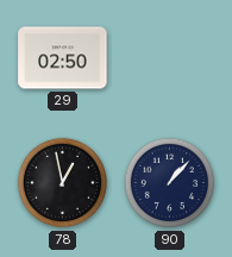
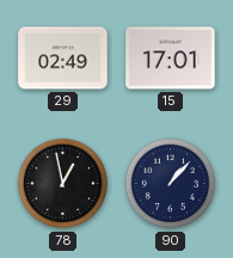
29: 02:50 -> 02:49
15: none -> 17:01
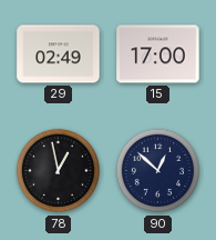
15: 17:01 -> 17:00
90: 1:07 -> 12:52
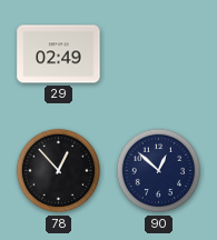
15: 17:00 -> none
78: 12:58 -> 12:53
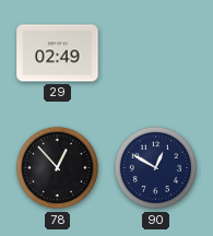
90: 12:52 -> 12:50
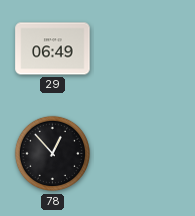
29: 02:49 -> 06:49
90: 12:50 -> none
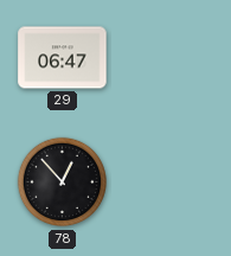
29: 06:49 -> 06:47
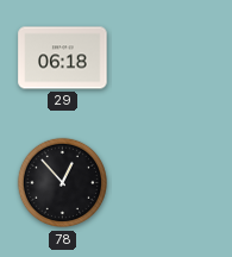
29: 06:47 -> 06:18
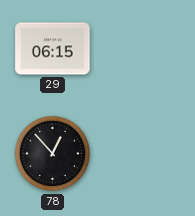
29: 06:18 -> 06:15
